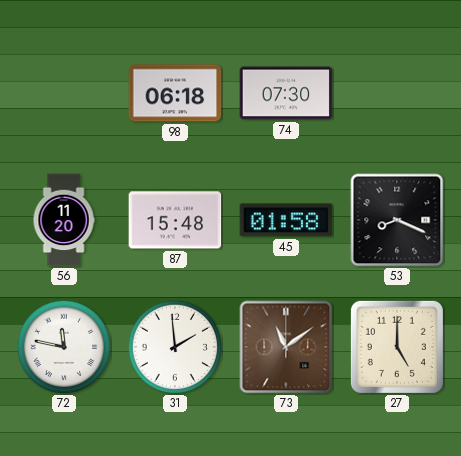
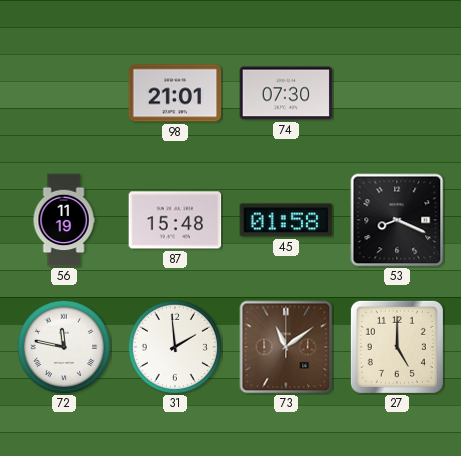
98: 06:18 -> 21:01
56: 11:20 -> 11:19
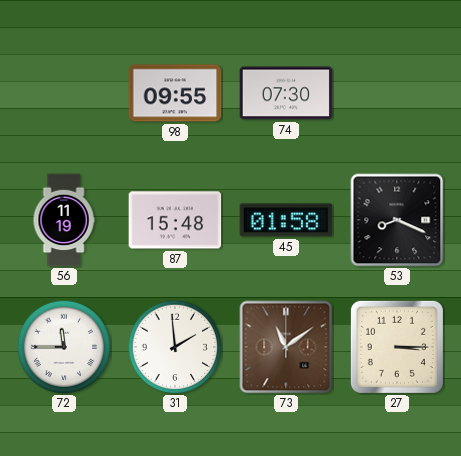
98: 21:01 -> 09:55
72: 11:47 -> 11:45
27: 5:00 -> 3:15
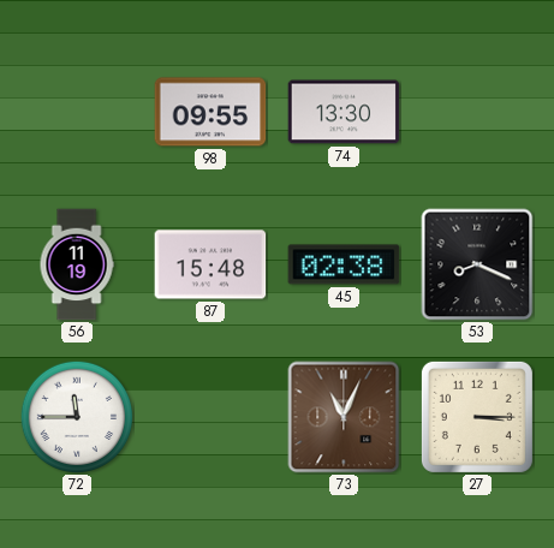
74: 07:30 -> 13:30
45: 01:58 -> 02:38
31: 1:59 -> none
73: 11:09 -> 11:04
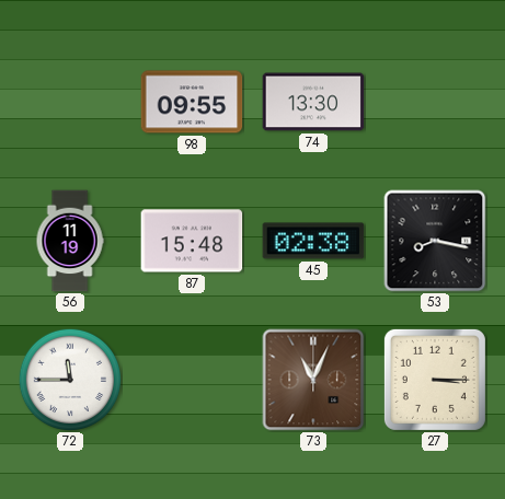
53: 8:19 -> 8:17
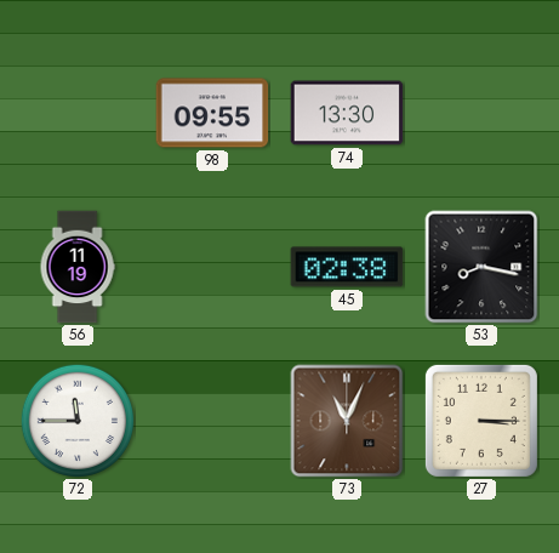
87: 15:48 -> none
